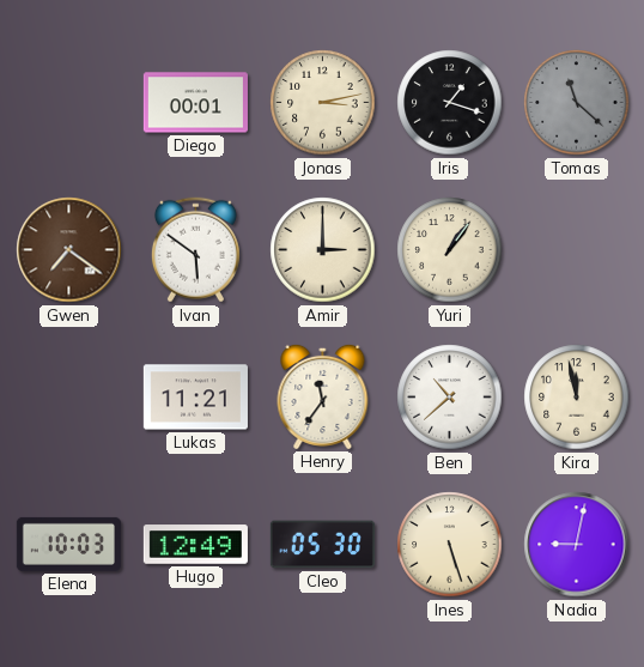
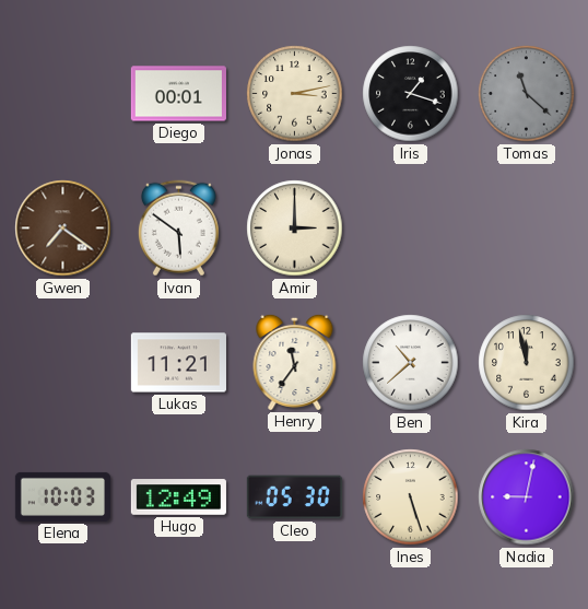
Yuri: 1:06 -> none
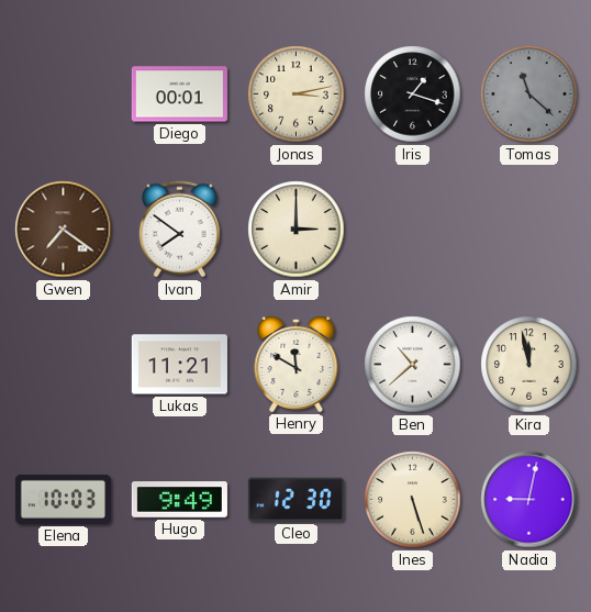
Ivan: 5:51 -> 7:51
Henry: 11:36 -> 11:50
Hugo: 12:49 -> 9:49
Cleo: 05:30 -> 12:30
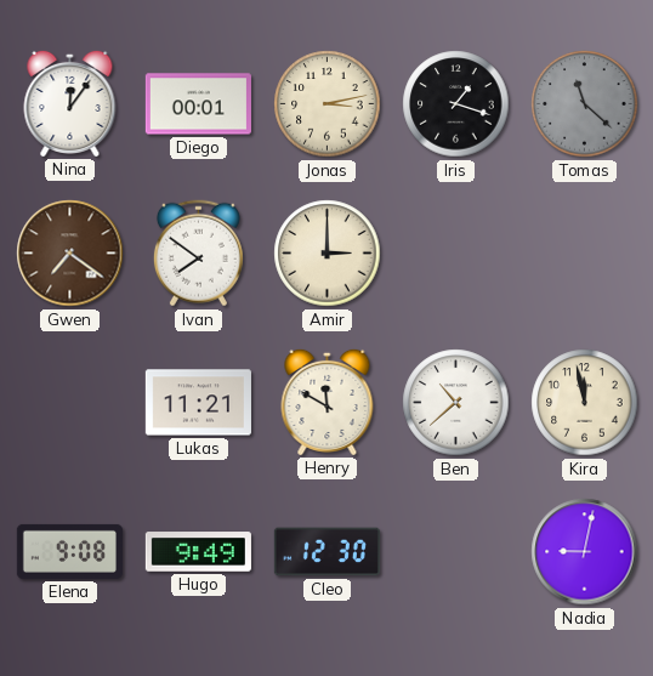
Nina: none -> 12:06
Elena: 10:03 -> 9:08
Ines: 5:27 -> none
